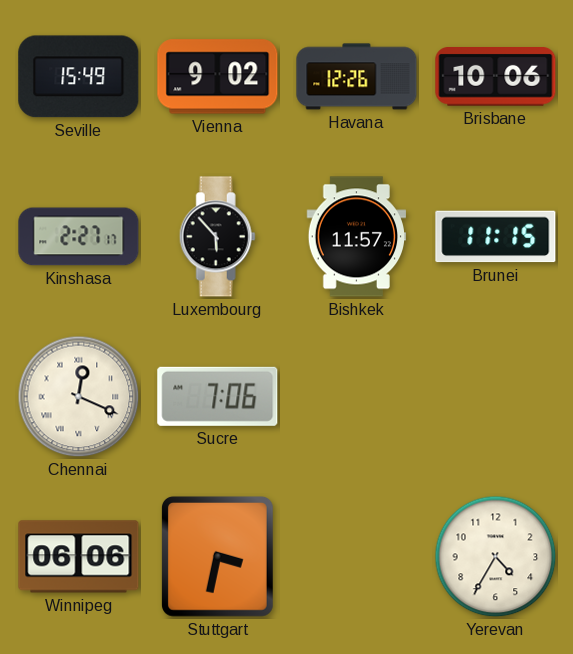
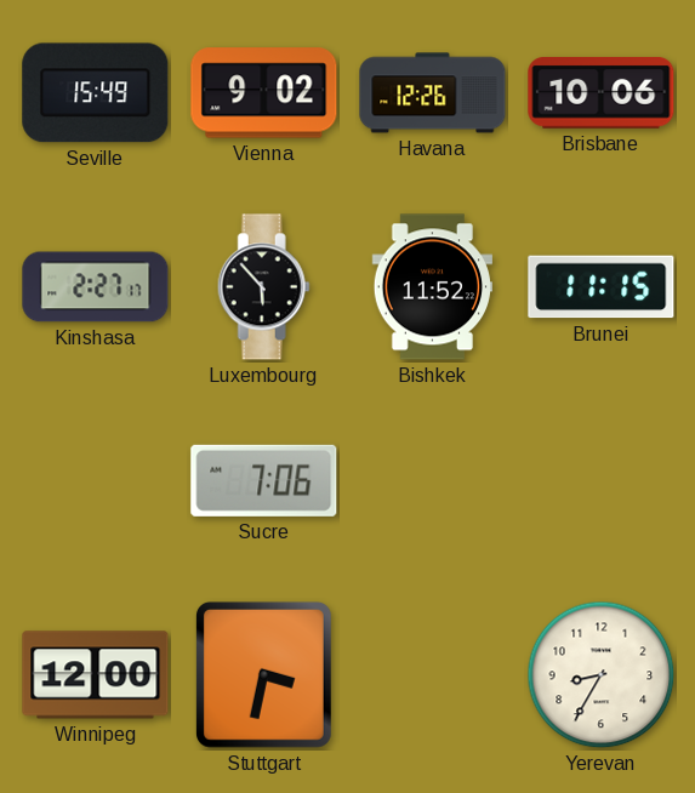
Bishkek: 11:57 -> 11:52
Chennai: 12:19 -> none
Winnipeg: 06:06 -> 12:00
Yerevan: 4:35 -> 8:35
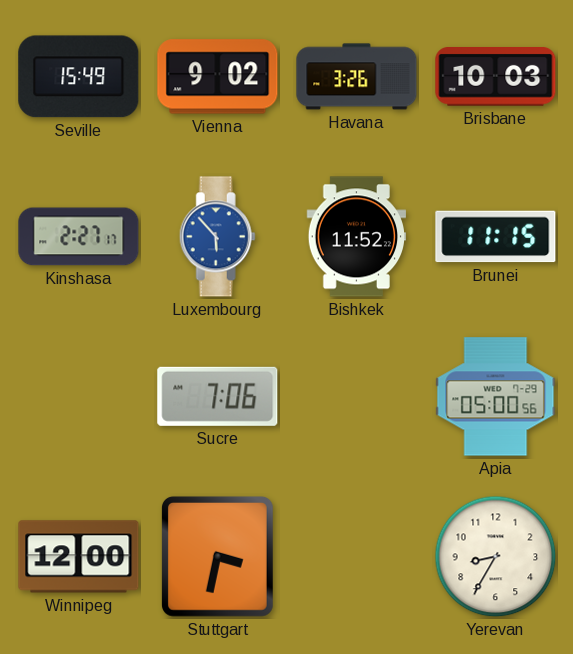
Havana: 12:26 -> 3:26
Brisbane: 10:06 -> 10:03
Luxembourg dial: black -> blue
Apia: none -> 05:00
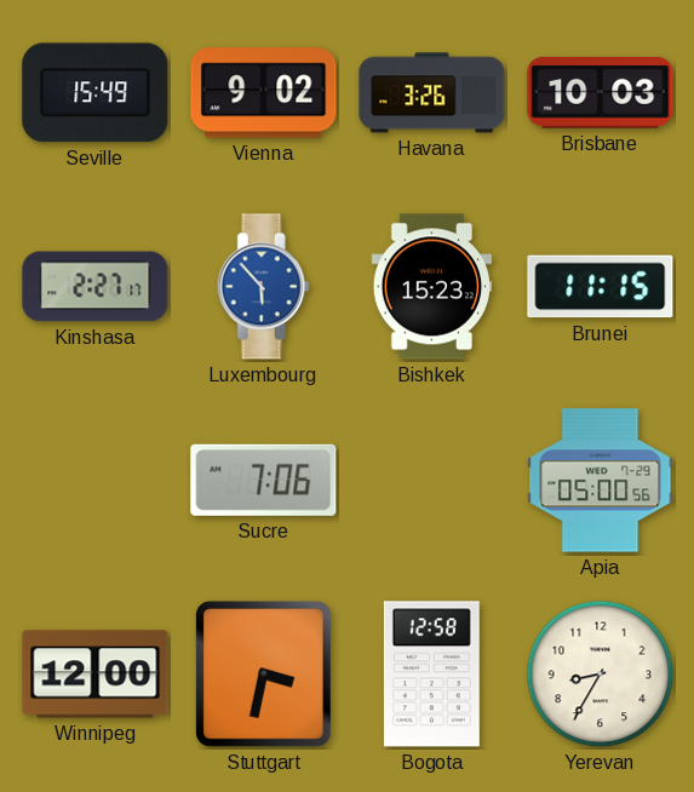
Bishkek: 11:52 -> 15:23
Bogota: none -> 12:58
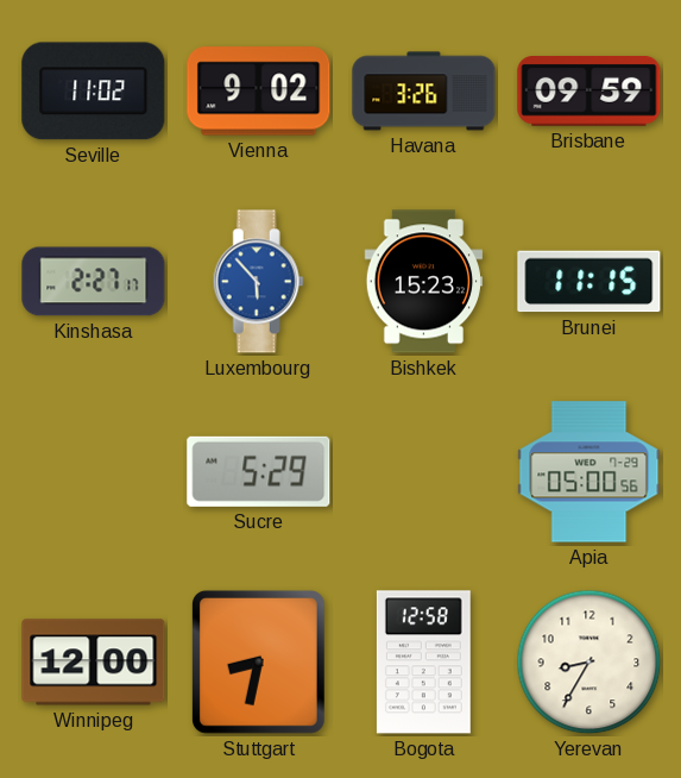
Seville: 15:49 -> 11:02
Brisbane: 10:03 -> 09:59
Sucre: 7:06 -> 5:29
Stuttgart: 3:32 -> 8:32
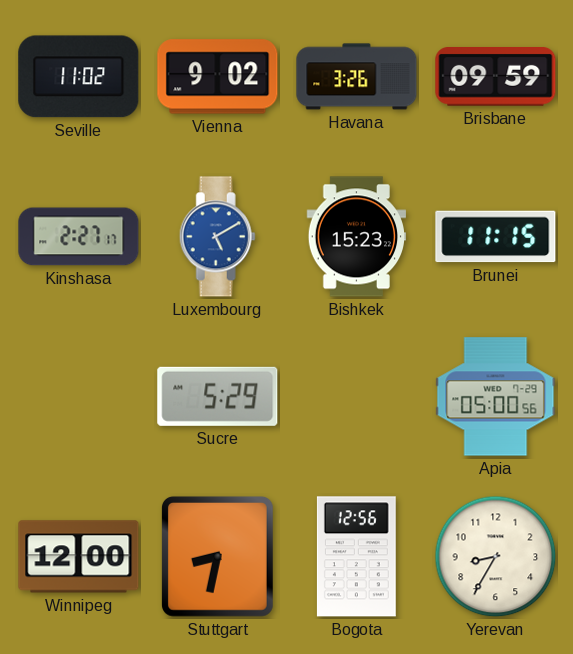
Luxembourg: 5:53 -> 5:10
Bogota: 12:58 -> 12:56
